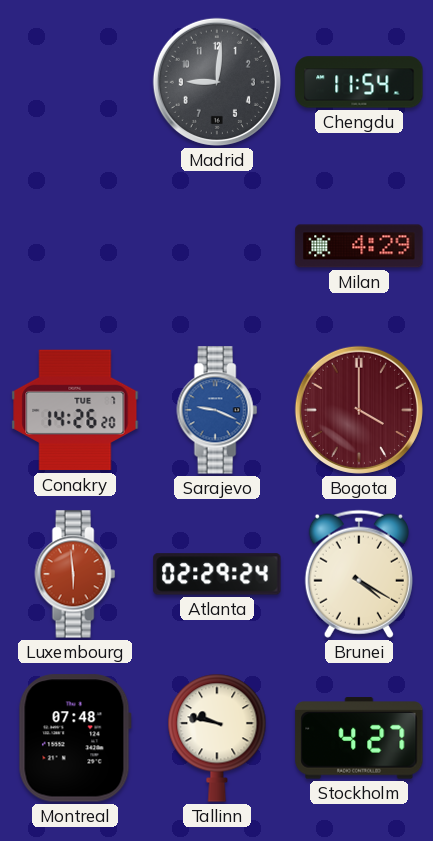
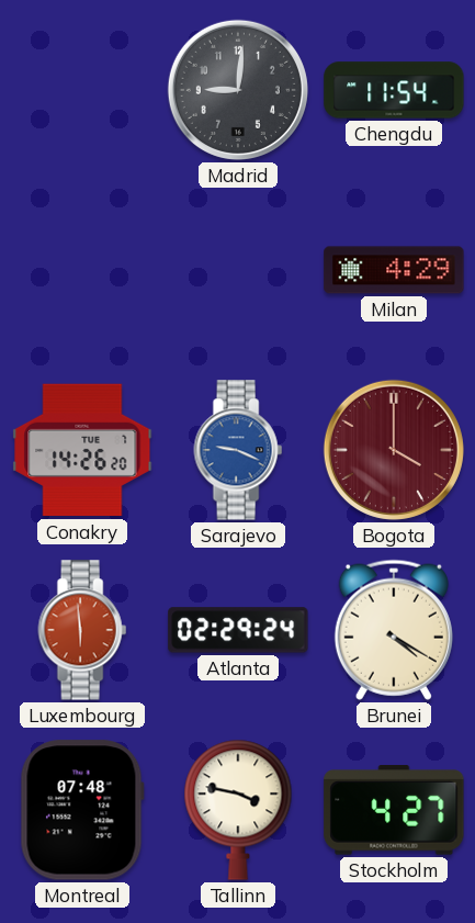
Tallinn: 9:47 -> 3:47
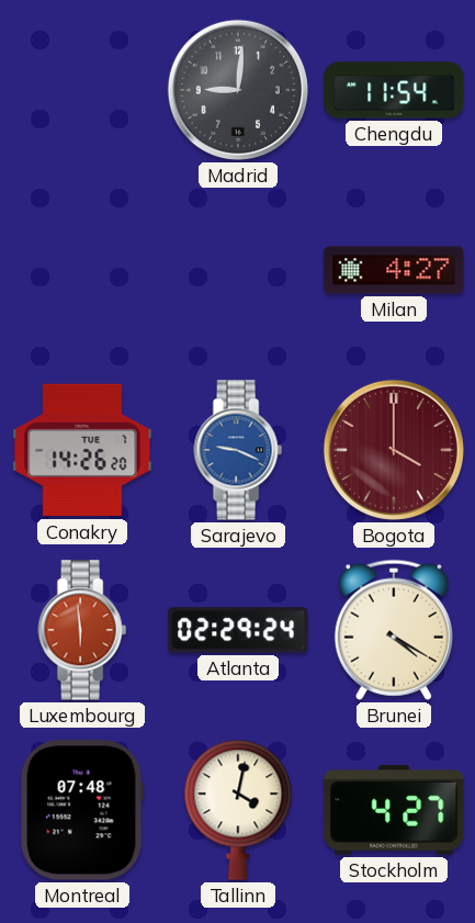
Milan: 4:29 -> 4:27
Tallinn: 3:47 -> 4:02
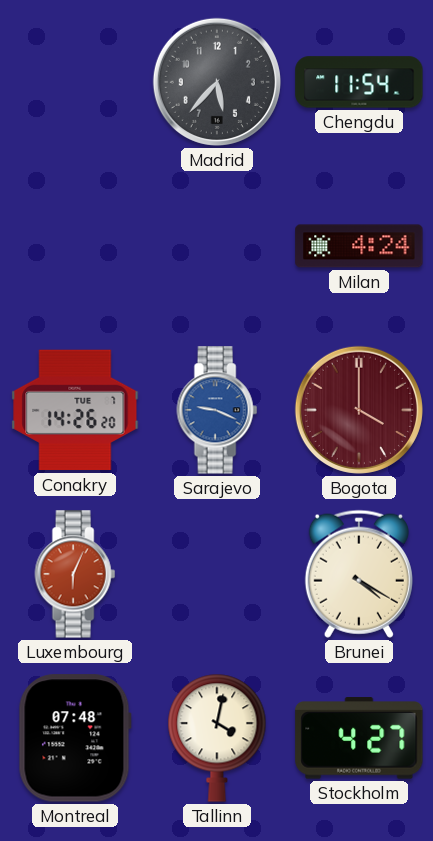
Madrid: 9:01 -> 5:37
Milan: 4:27 -> 4:24
Luxembourg: 5:59 -> 6:04
Atlanta: 02:29 -> none
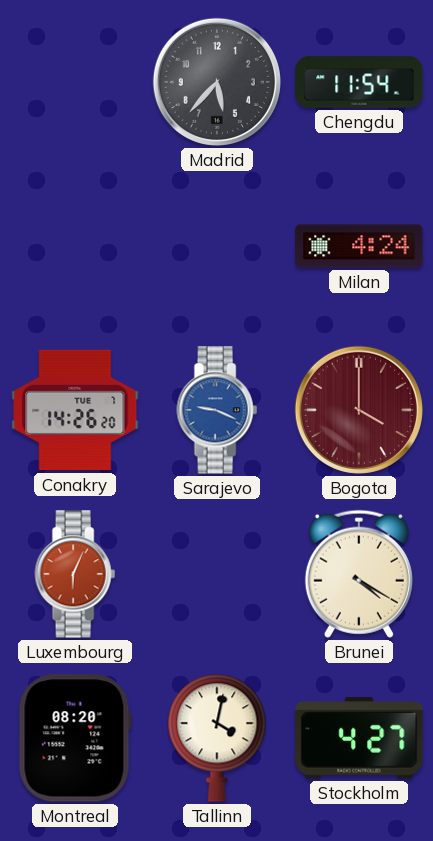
Montreal: 07:48 -> 08:20
